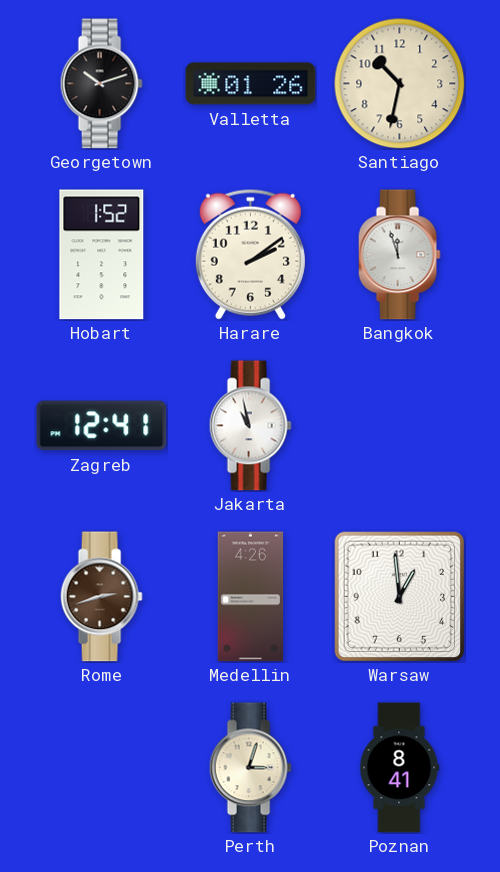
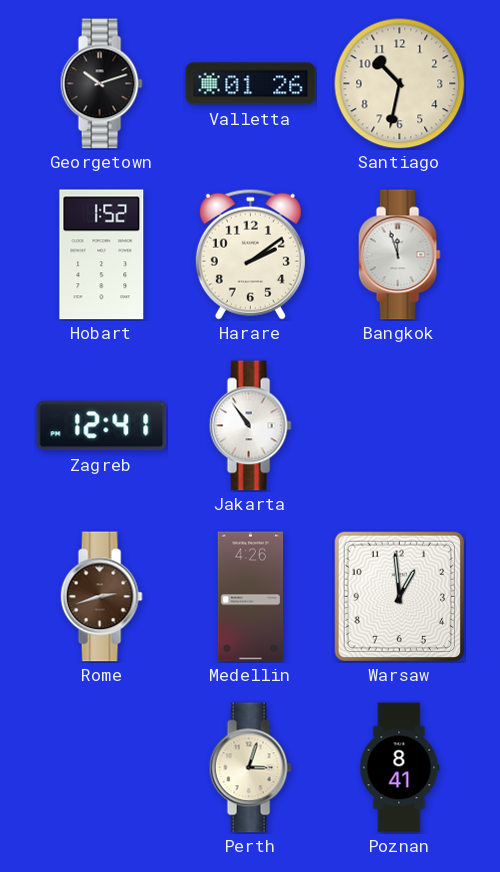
Jakarta: 10:58 -> 10:54
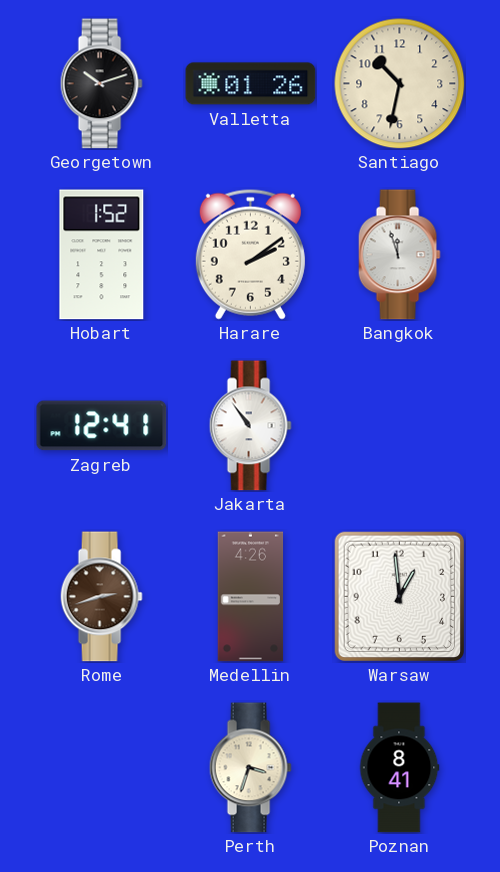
Perth: 3:03 -> 3:33
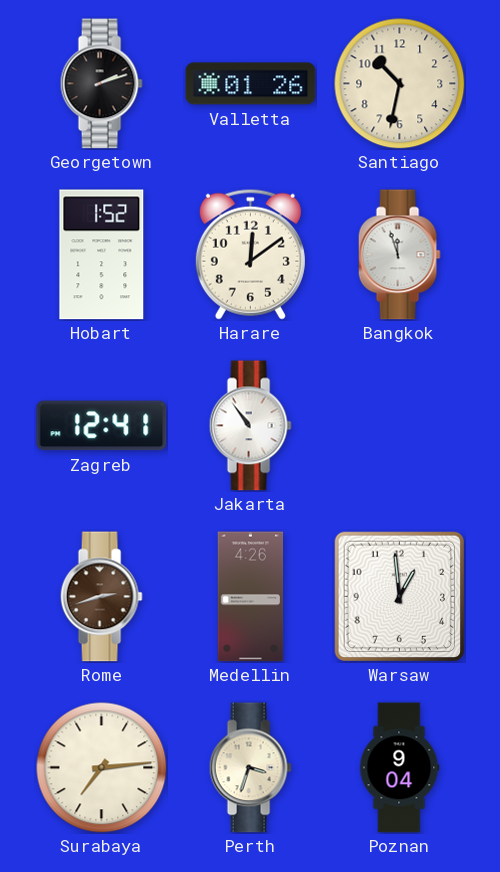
Georgetown: 10:12 -> 2:12
Harare: 2:09 -> 12:09
Surabaya: none -> 7:14
Poznan: 8:41 -> 9:04
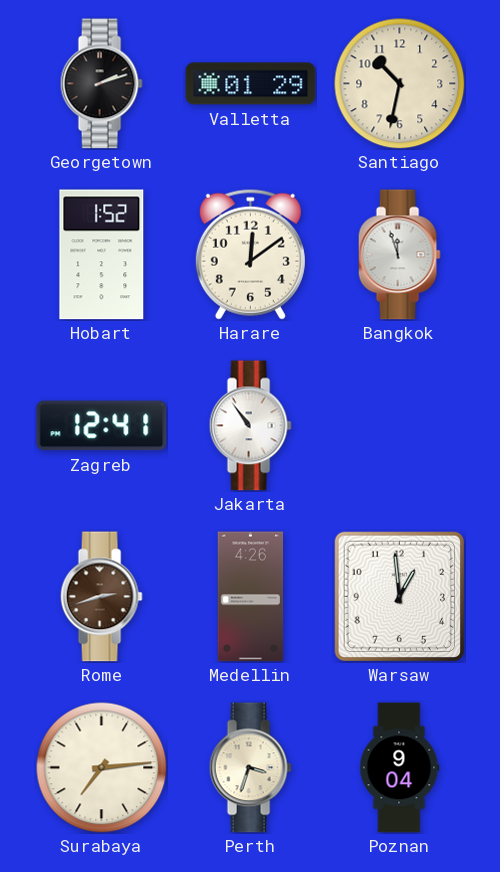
Valletta: 01:26 -> 01:29
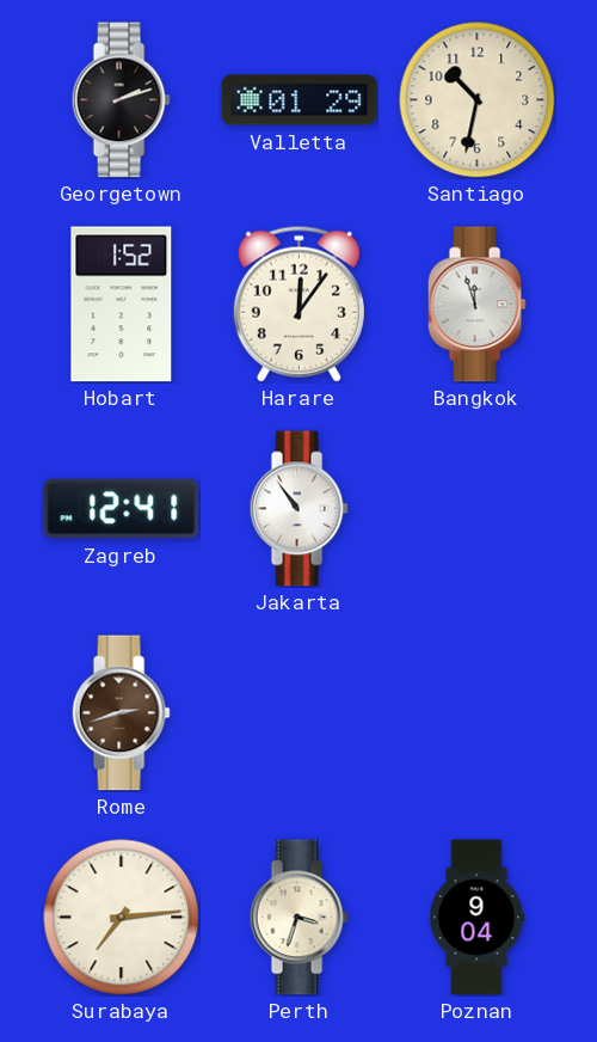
Harare: 12:09 -> 12:06
Medellin: 4:26 -> none
Warsaw: 12:59 -> none
